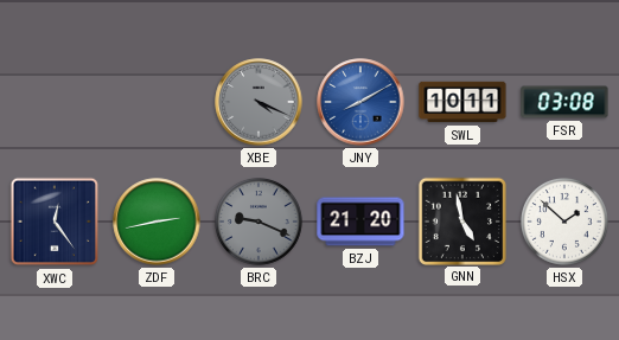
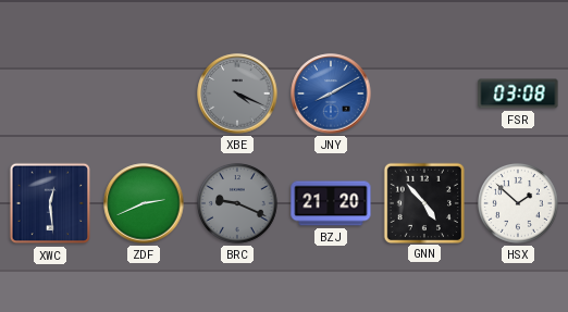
SWL: 10:11 -> none
XWC: 12:24 -> 12:29
ZDF: 2:43 -> 2:41
GNN: 4:58 -> 4:53
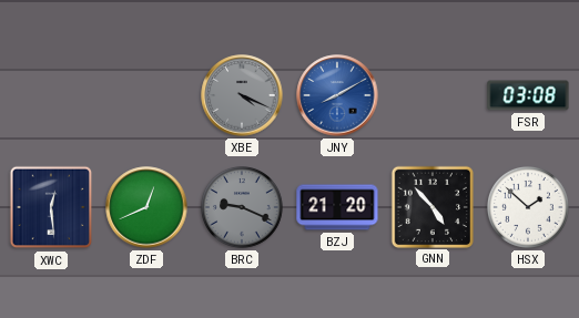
ZDF: 2:41 -> 12:41
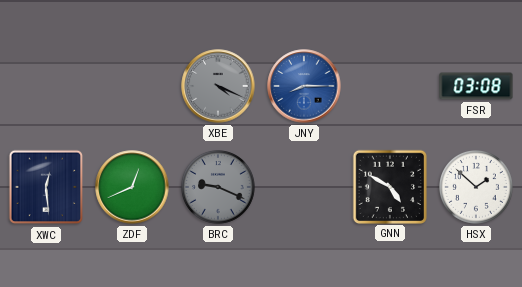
JNY: 8:10 -> 8:15
BZJ: 21:20 -> none
GNN: 4:53 -> 4:50
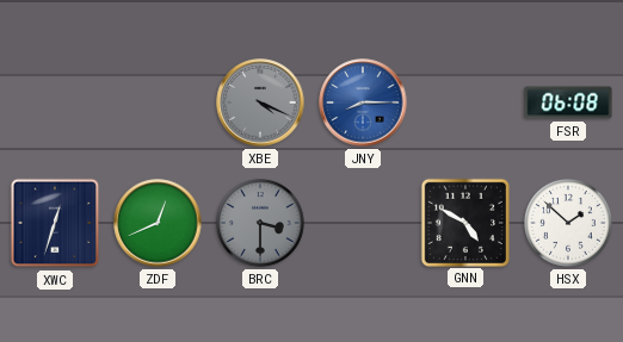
FSR: 03:08 -> 06:08
XWC: 12:29 -> 12:33
BRC: 9:19 -> 3:30
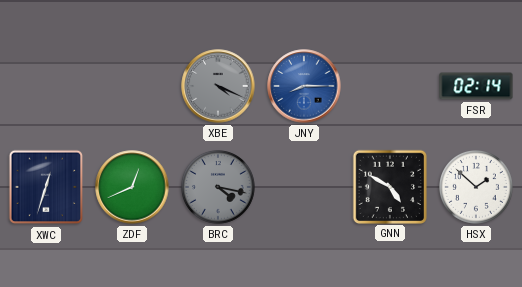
FSR: 06:08 -> 02:14
BRC: 3:30 -> 4:17
